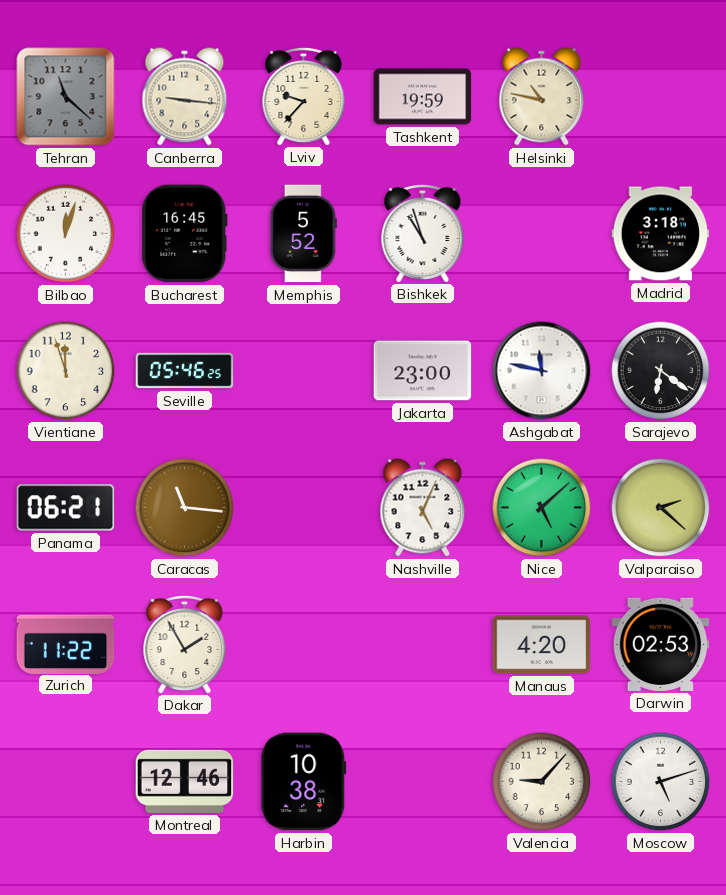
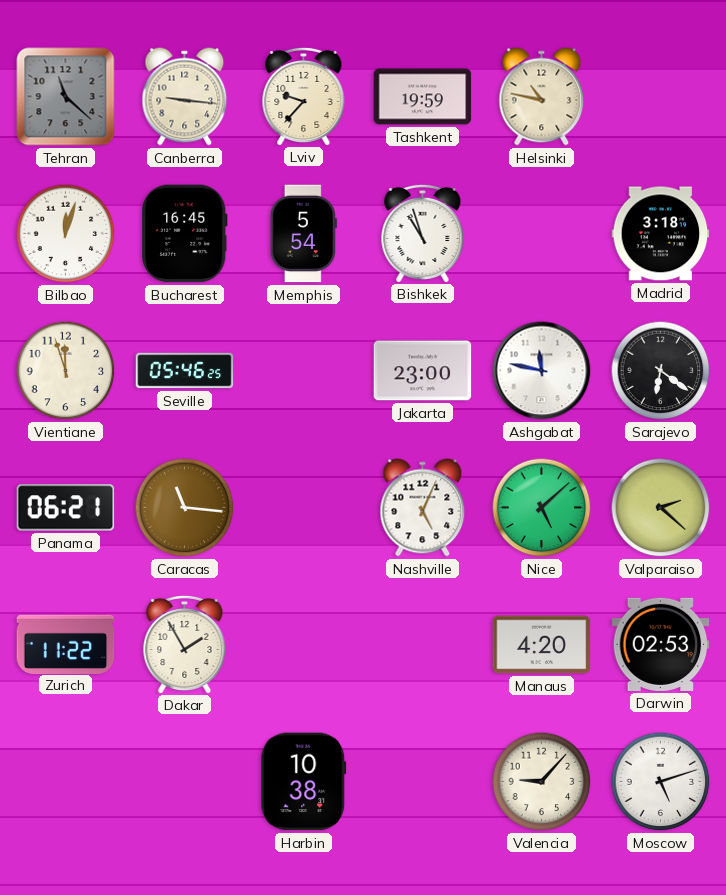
Memphis: 5:52 -> 5:54
Montreal: 12:46 -> none
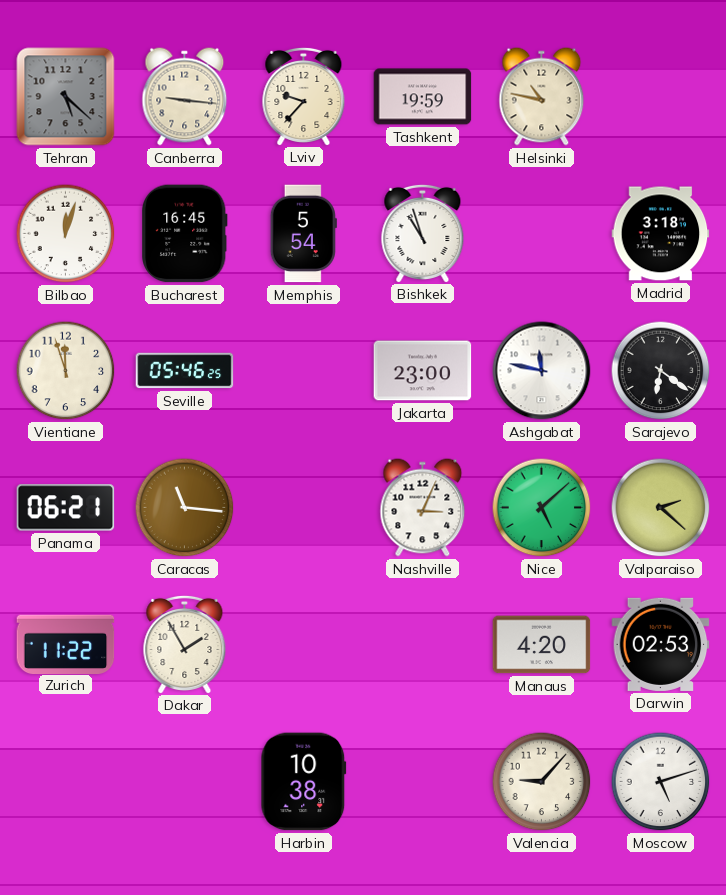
Tehran: 11:22 -> 5:22
Nashville: 5:04 -> 3:04
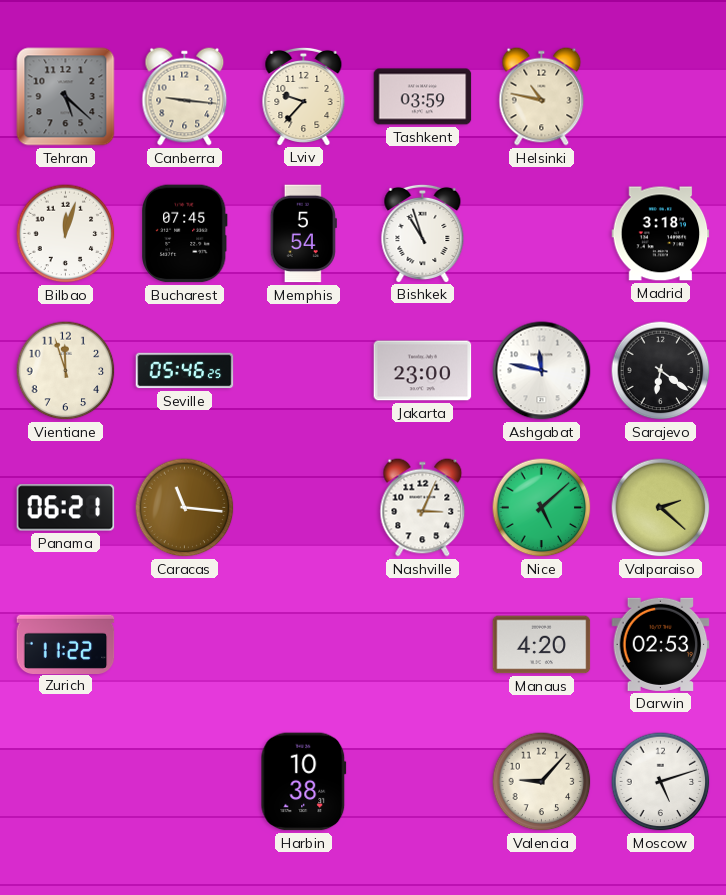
Tashkent: 19:59 -> 03:59
Bucharest: 16:45 -> 07:45
Dakar: 1:55 -> none
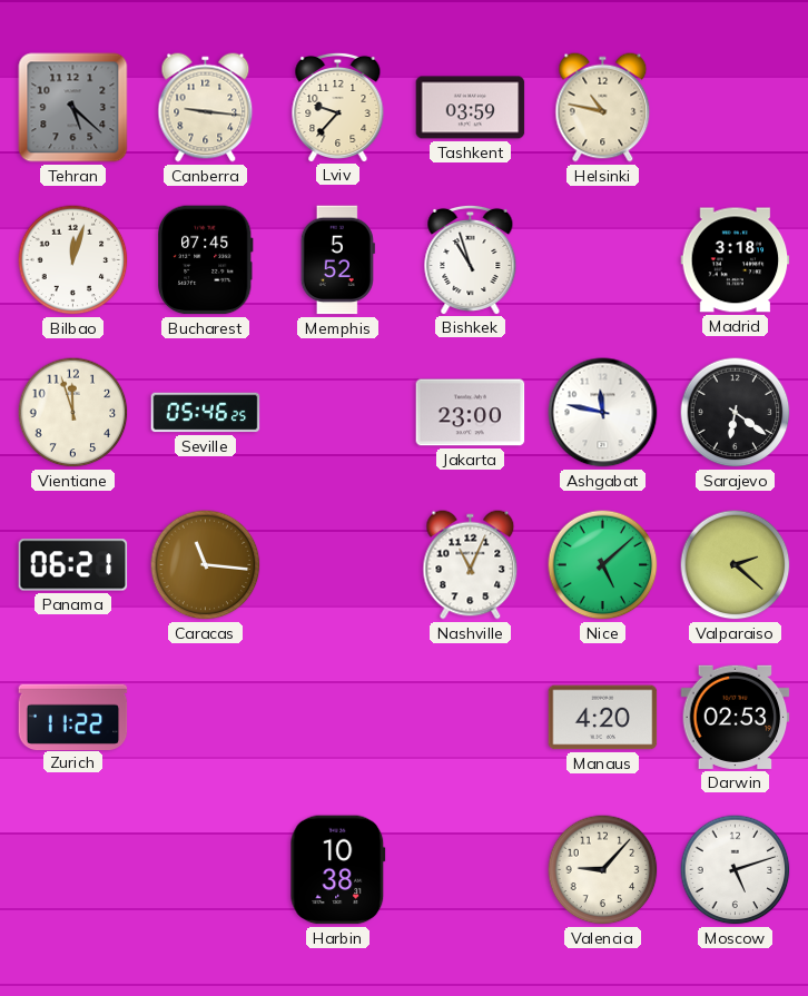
Memphis: 5:54 -> 5:52
Nashville: 3:04 -> 11:04
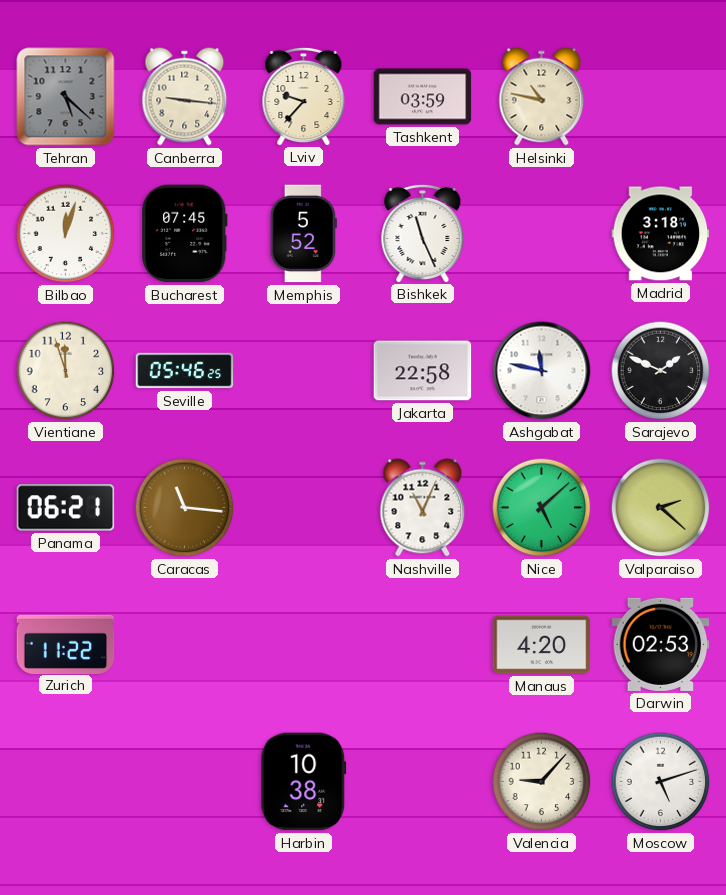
Bishkek: 10:57 -> 11:26
Jakarta: 23:00 -> 22:58
Sarajevo: 6:21 -> 1:49
